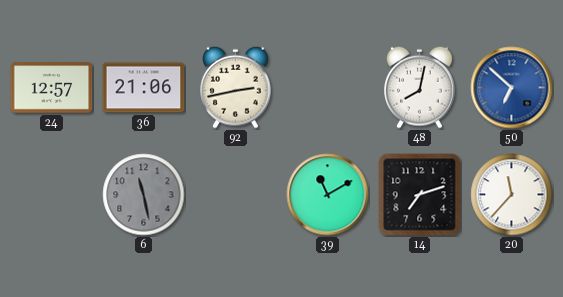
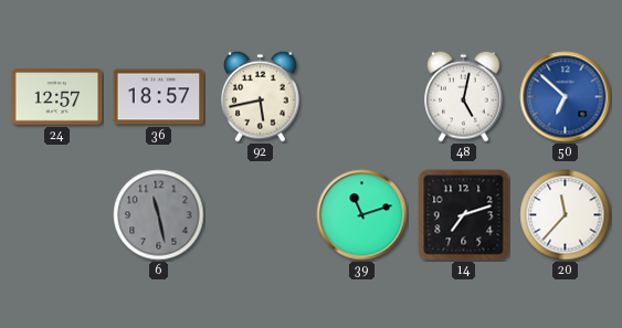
36: 21:06 -> 18:57
92: 2:43 -> 5:43
48: 8:02 -> 5:02
39: 11:10 -> 11:12
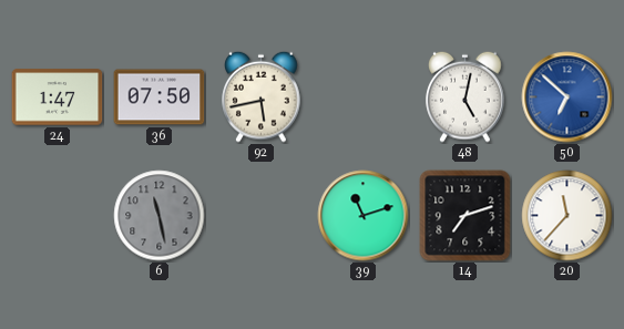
24: 12:57 -> 1:47
36: 18:57 -> 07:50
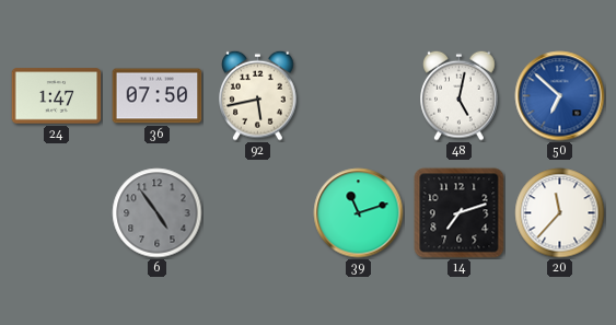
6: 11:28 -> 4:54
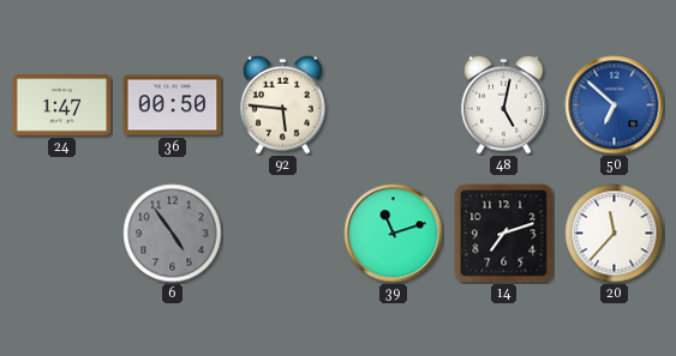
36: 07:50 -> 00:50
92: 5:43 -> 5:46
